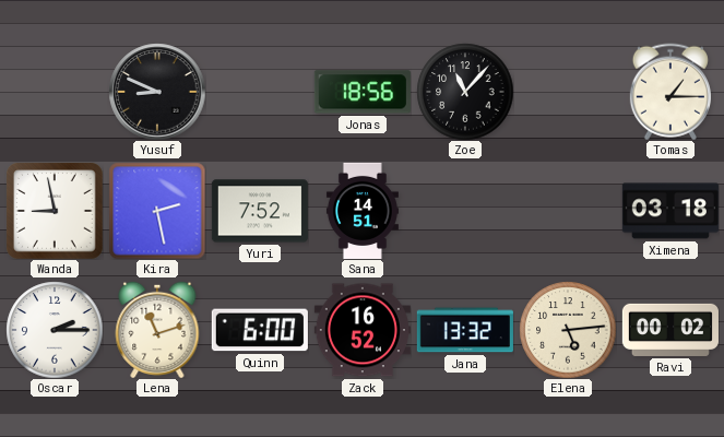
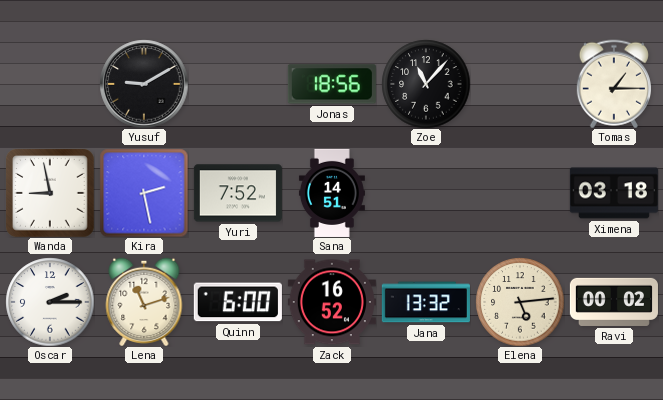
Yusuf: 8:49 -> 9:10
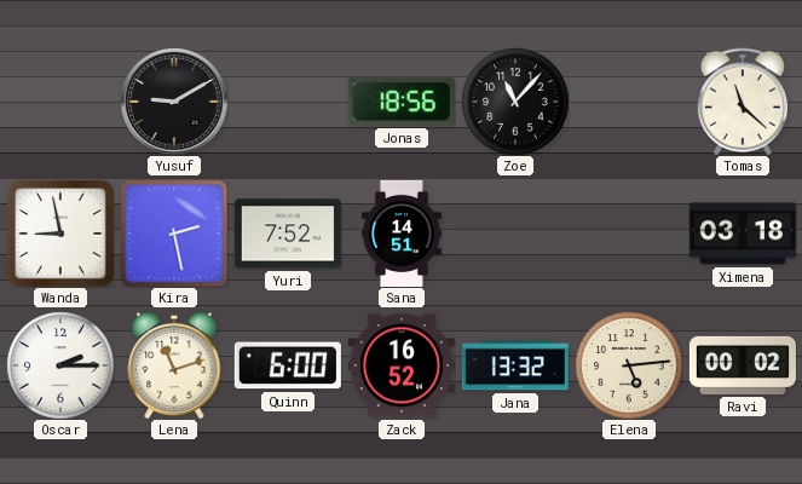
Tomas: 1:15 -> 11:22
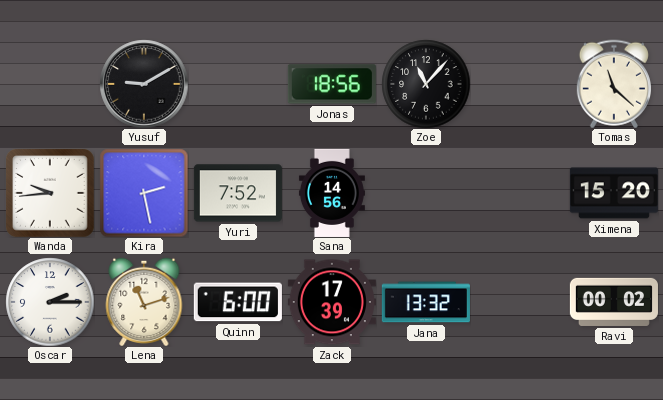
Wanda: 8:58 -> 9:44
Sana: 14:51 -> 14:56
Ximena: 03:18 -> 15:20
Zack: 16:52 -> 17:39
Elena: 5:14 -> none
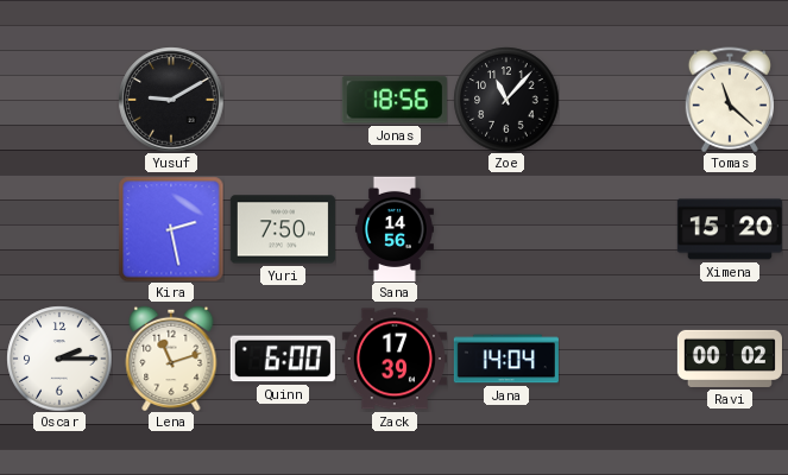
Wanda: 9:44 -> none
Yuri: 7:52 -> 7:50
Jana: 13:32 -> 14:04
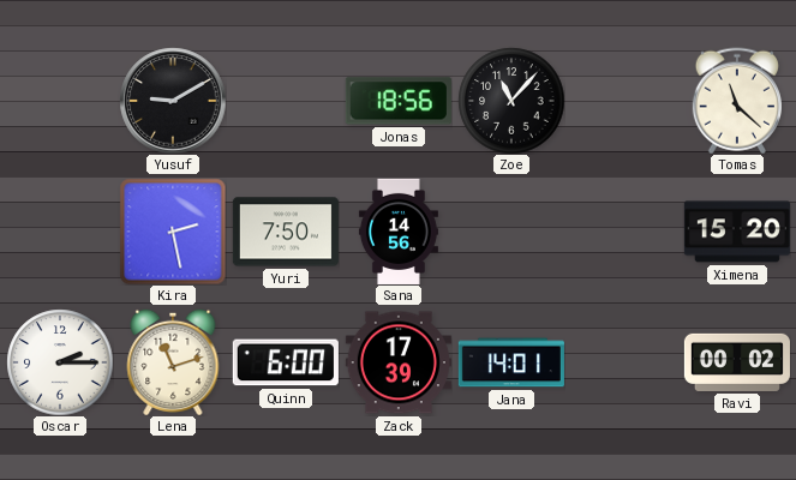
Jana: 14:04 -> 14:01
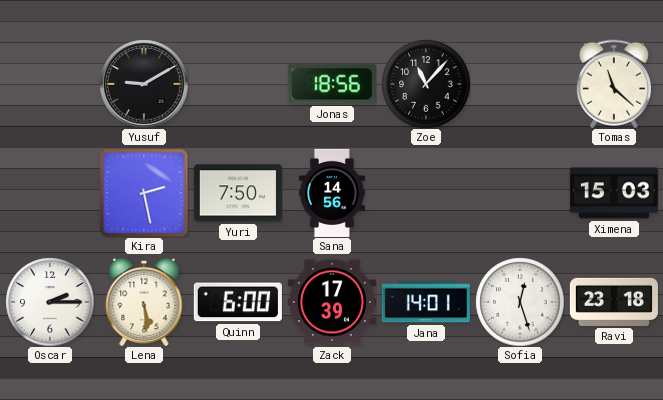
Ximena: 15:20 -> 15:03
Lena: 11:12 -> 5:29
Sofia: none -> 12:27
Ravi: 00:02 -> 23:18
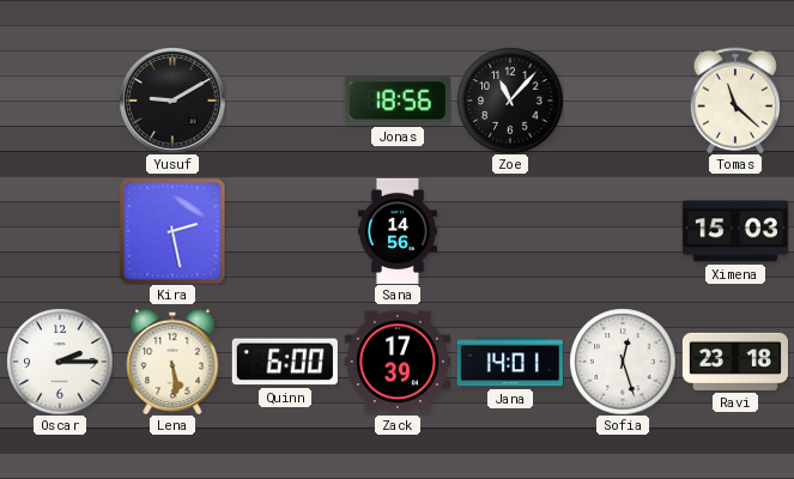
Yuri: 7:50 -> none
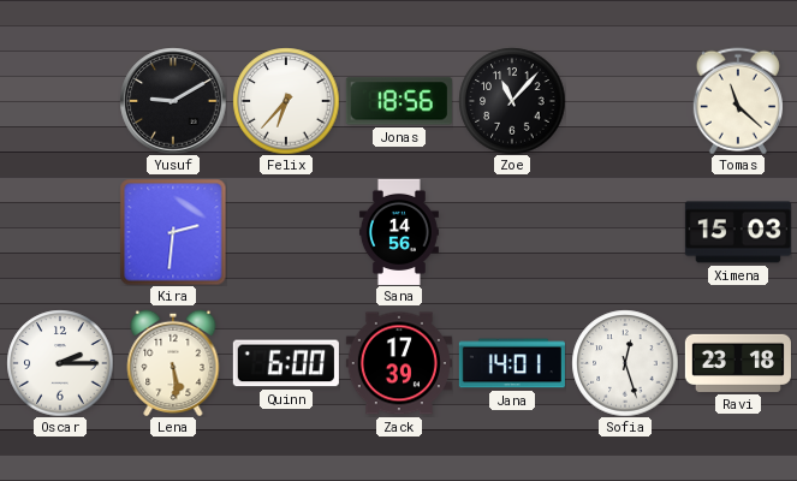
Felix: none -> 6:37
Kira: 2:28 -> 2:31
